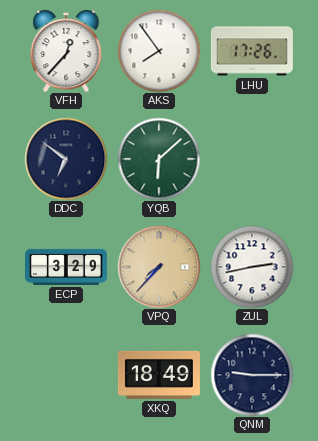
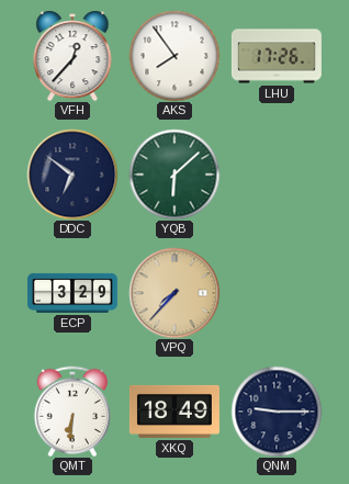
ZUL: 2:43 -> none
QMT: none -> 6:31
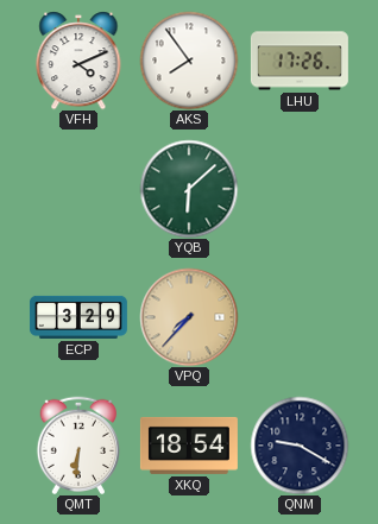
VFH: 12:37 -> 4:11
DDC: 6:51 -> none
XKQ: 18:49 -> 18:54
QNM: 9:15 -> 9:20
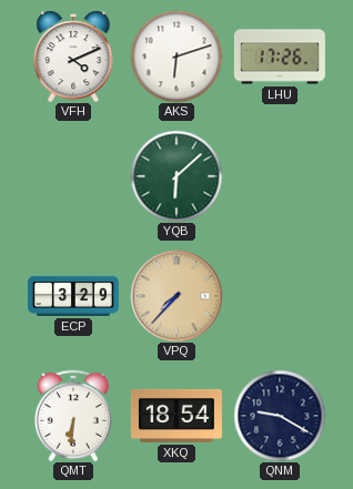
AKS: 7:54 -> 6:12
